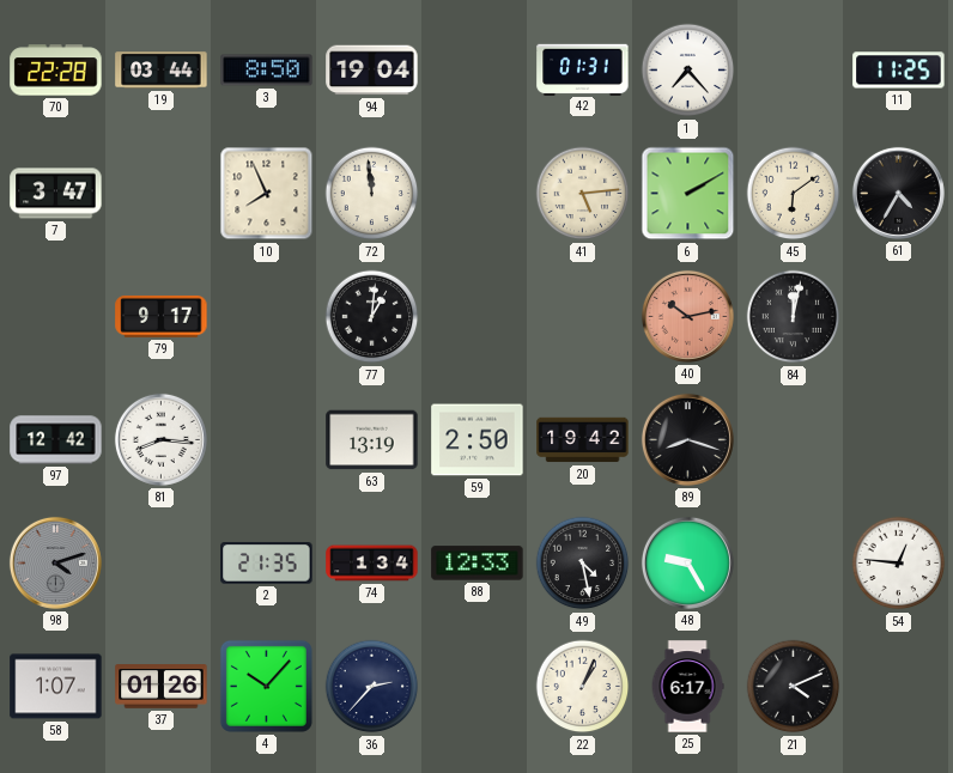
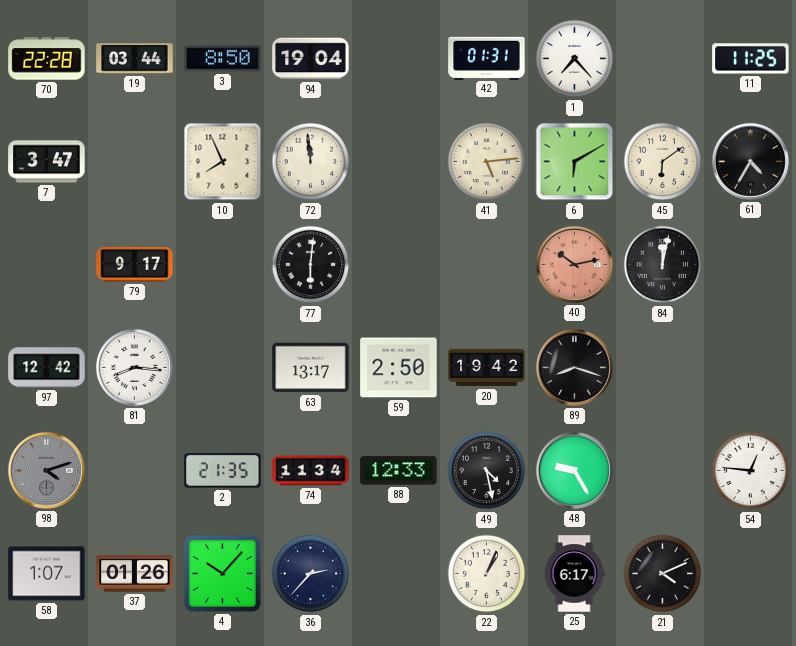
6: 2:10 -> 6:10
77: 1:01 -> 6:01
63: 13:19 -> 13:17
74: 1:34 -> 11:34
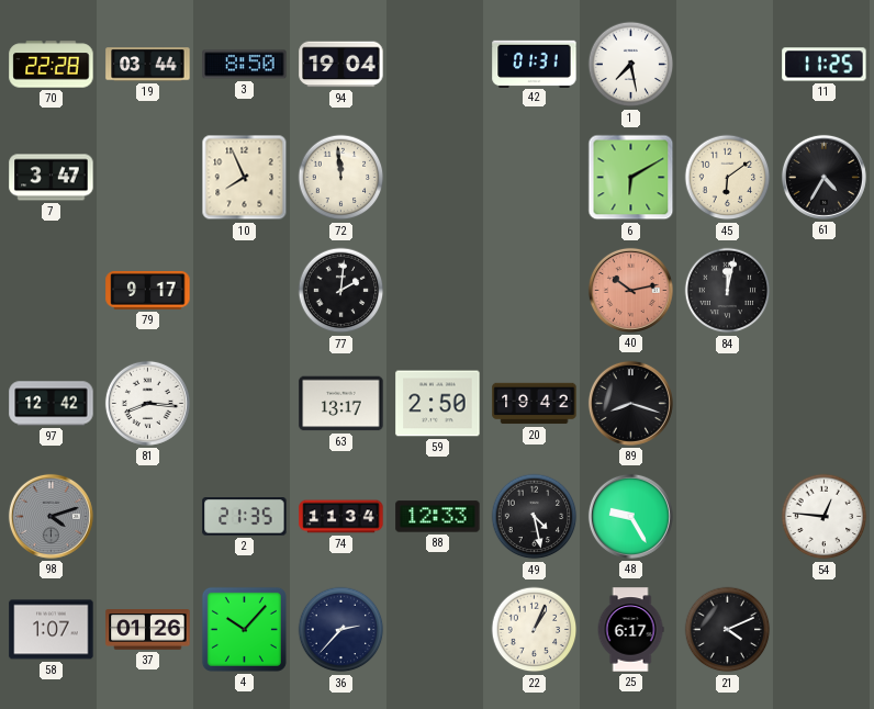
1: 7:23 -> 7:28
41: 5:14 -> none
77: 6:01 -> 2:01
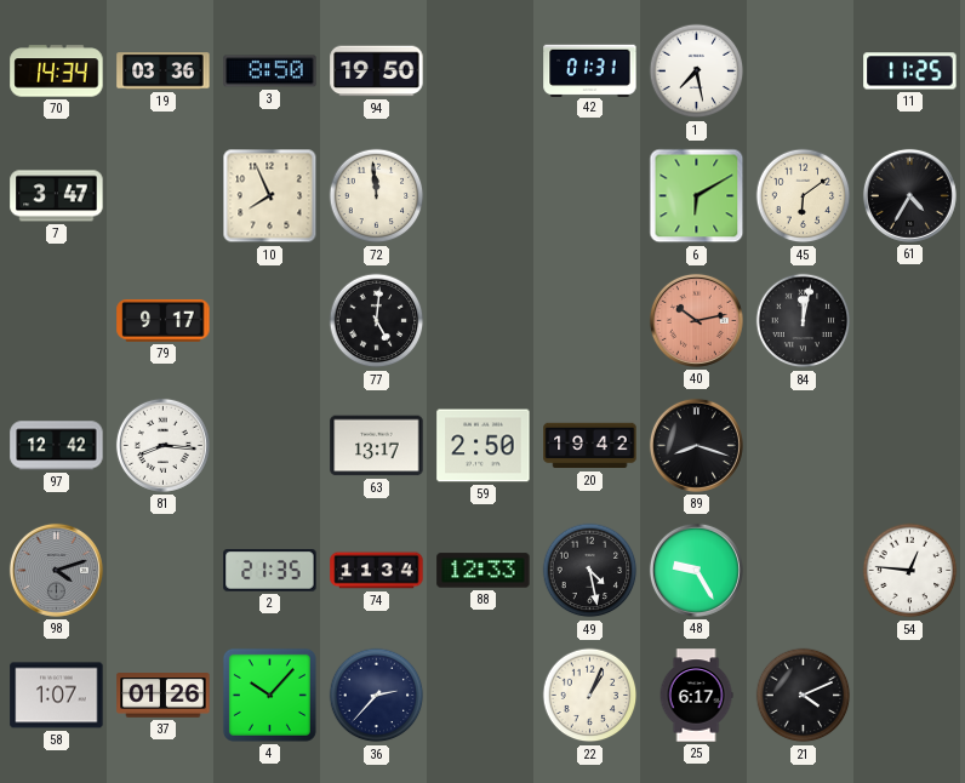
70: 22:28 -> 14:34
19: 03:44 -> 03:36
94: 19:04 -> 19:50
77: 2:01 -> 5:01
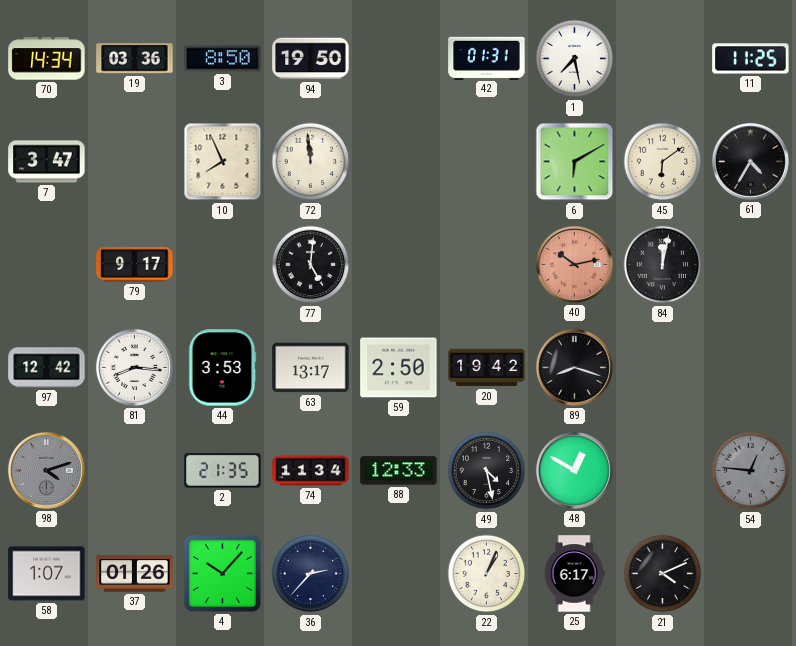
44: none -> 3:53
48: 9:25 -> 12:50
54 dial: white -> grey
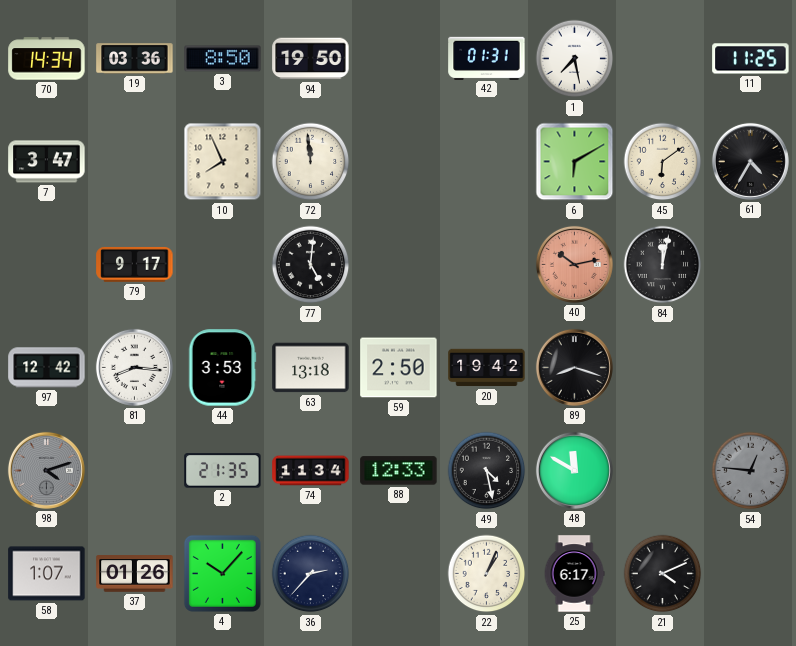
63: 13:17 -> 13:18
48: 12:50 -> 11:50
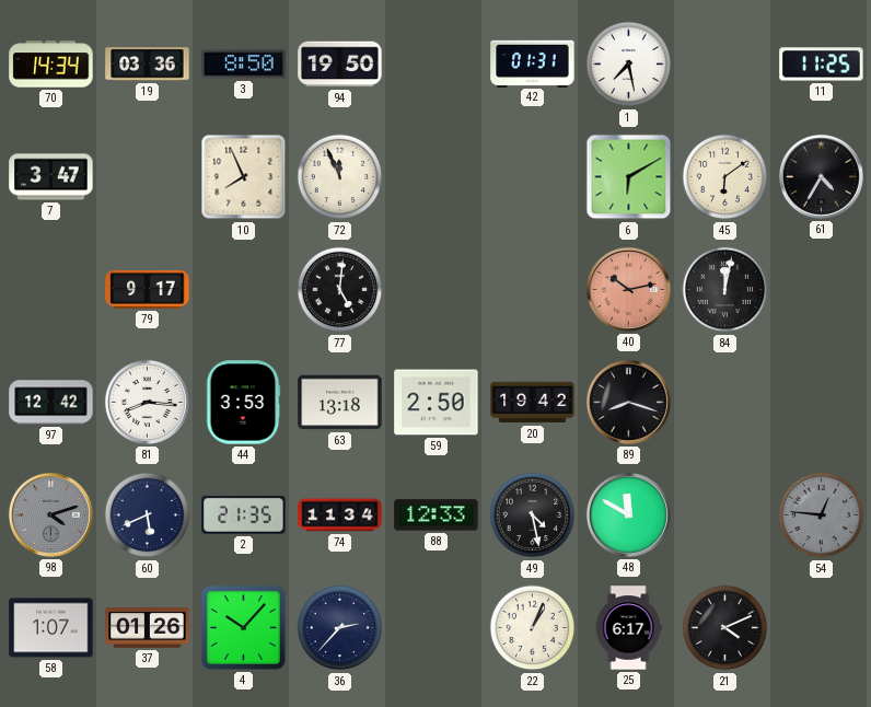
72: 11:59 -> 11:56
60: none -> 5:41
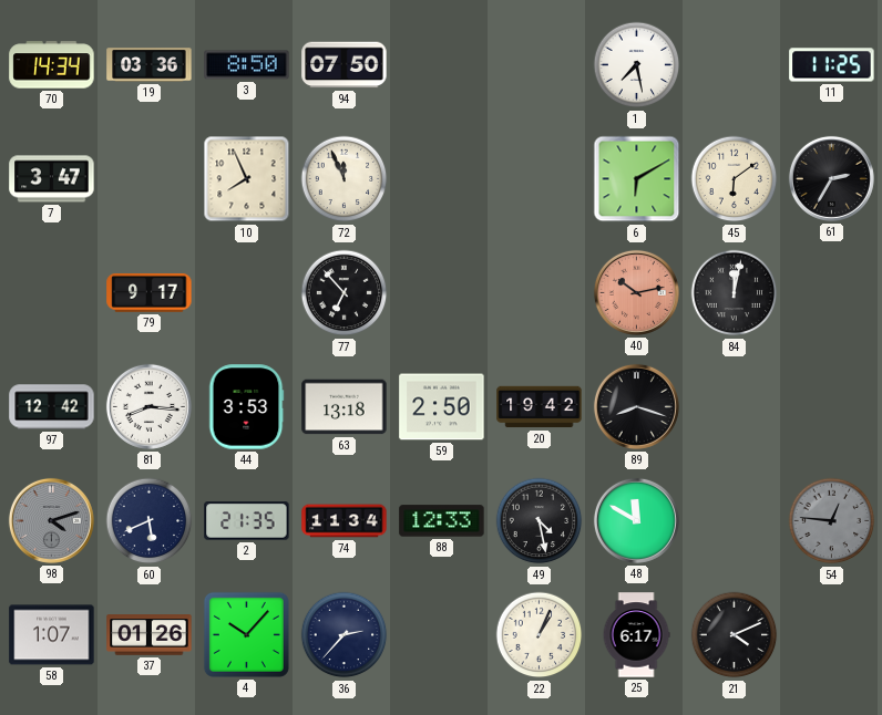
94: 19:50 -> 07:50
42: 01:31 -> none
61: 4:35 -> 2:35
77: 5:01 -> 6:53
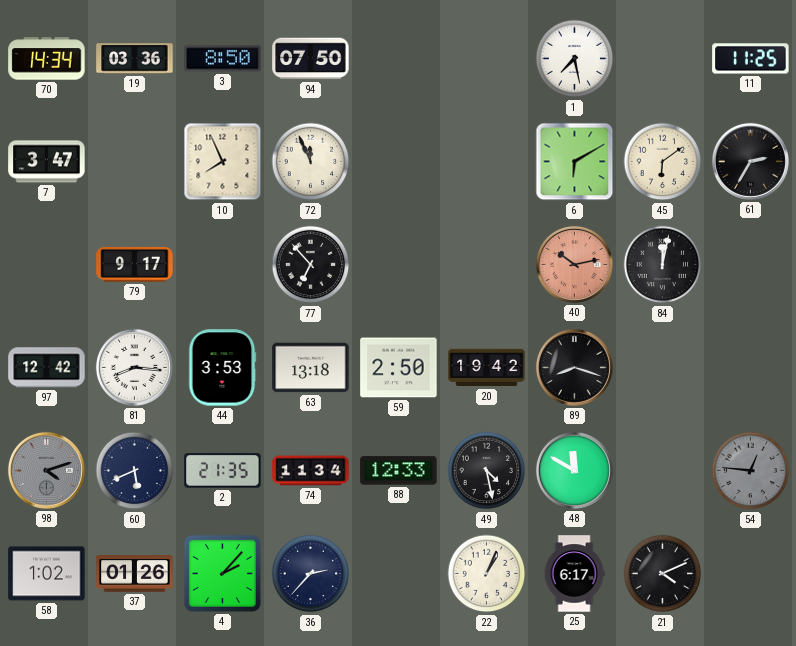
58: 1:07 -> 1:02
4: 10:07 -> 2:07
